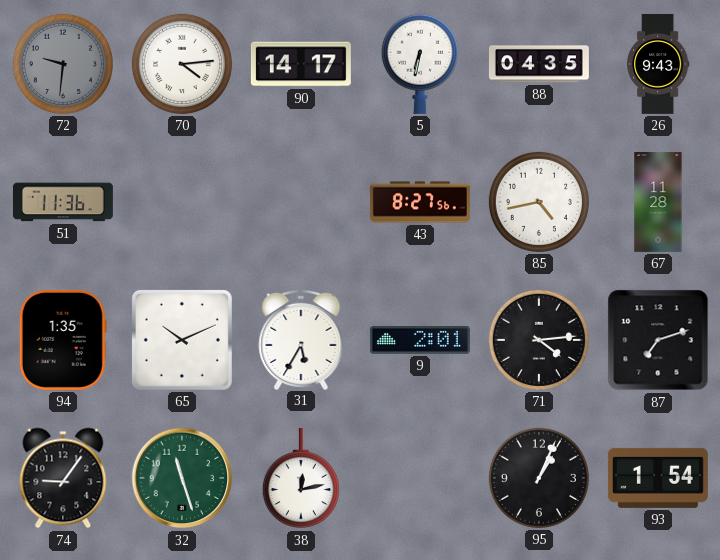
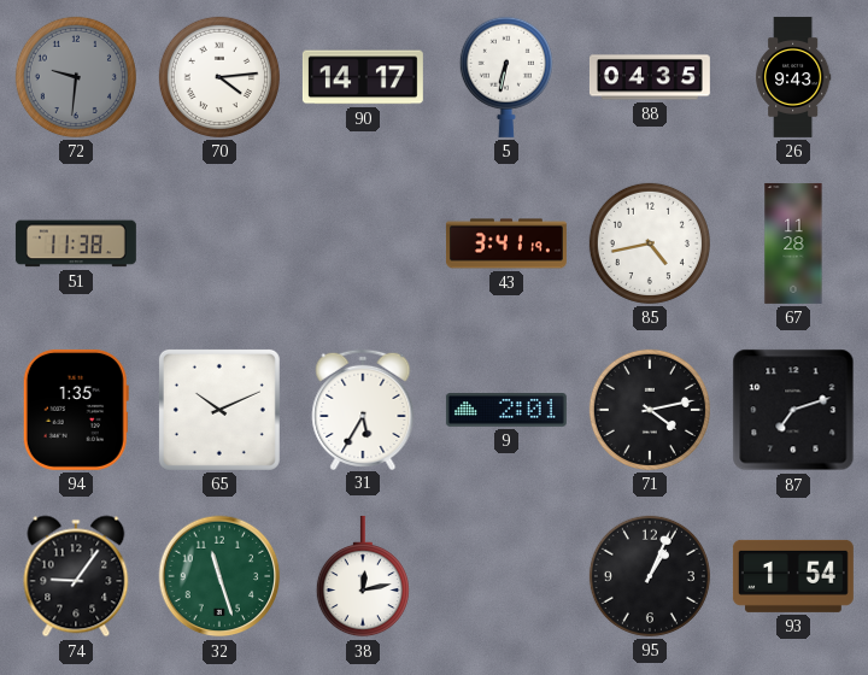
51: 11:36 -> 11:38
43: 8:27 -> 3:41
71: 4:14 -> 4:13
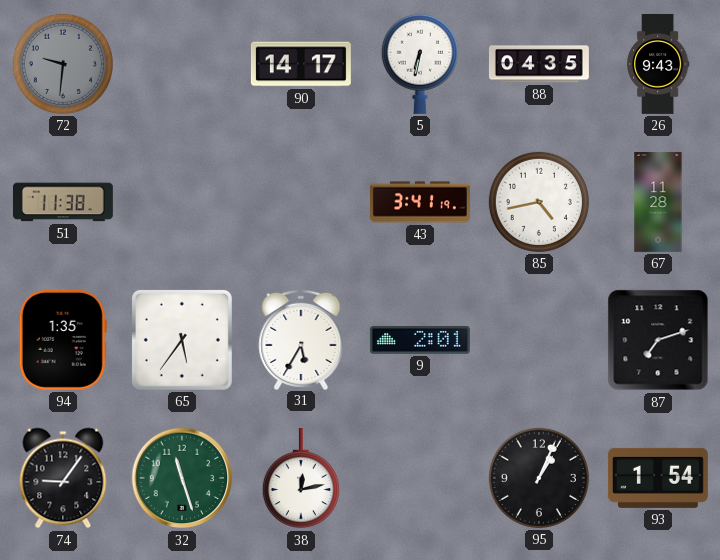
70: 4:14 -> none
65: 10:11 -> 5:36
71: 4:13 -> none
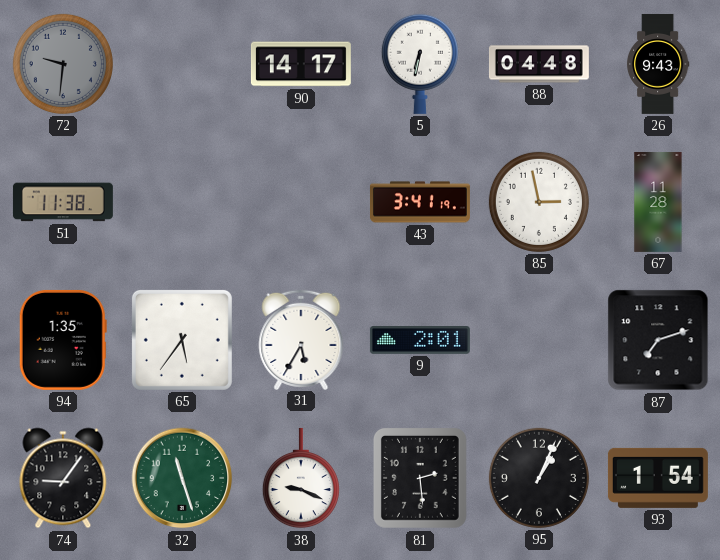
88: 04:35 -> 04:48
85: 4:43 -> 2:58
38: 12:13 -> 9:19
81: none -> 2:29
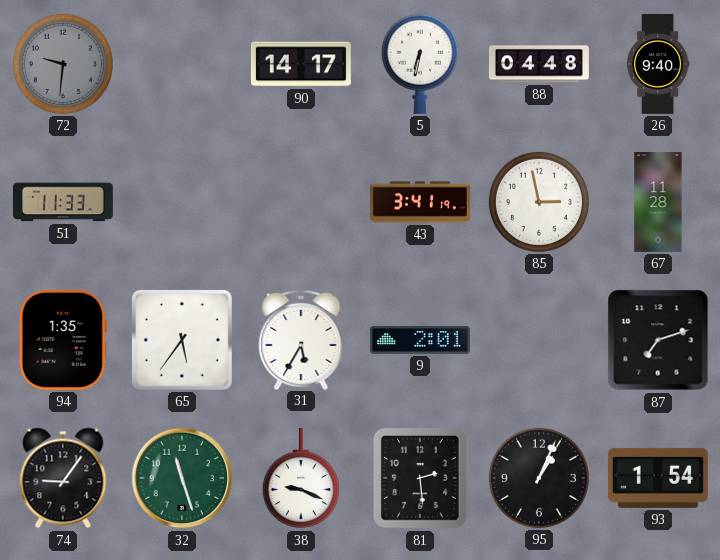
26: 9:43 -> 9:40
51: 11:38 -> 11:33
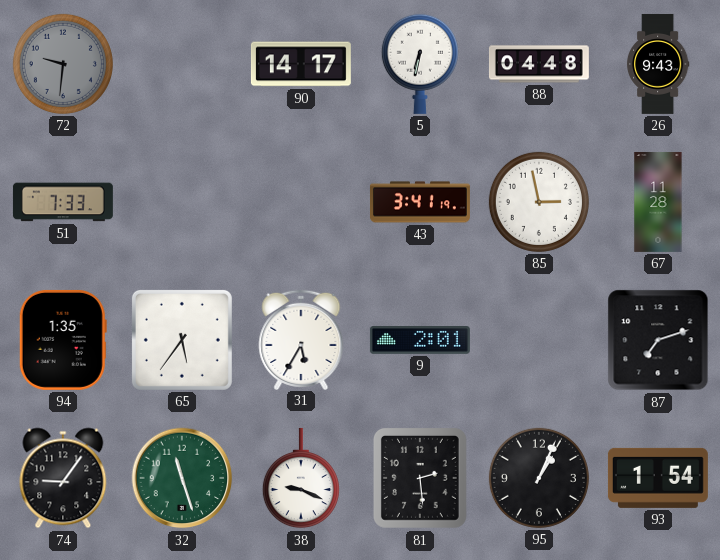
26: 9:40 -> 9:43
51: 11:33 -> 7:33
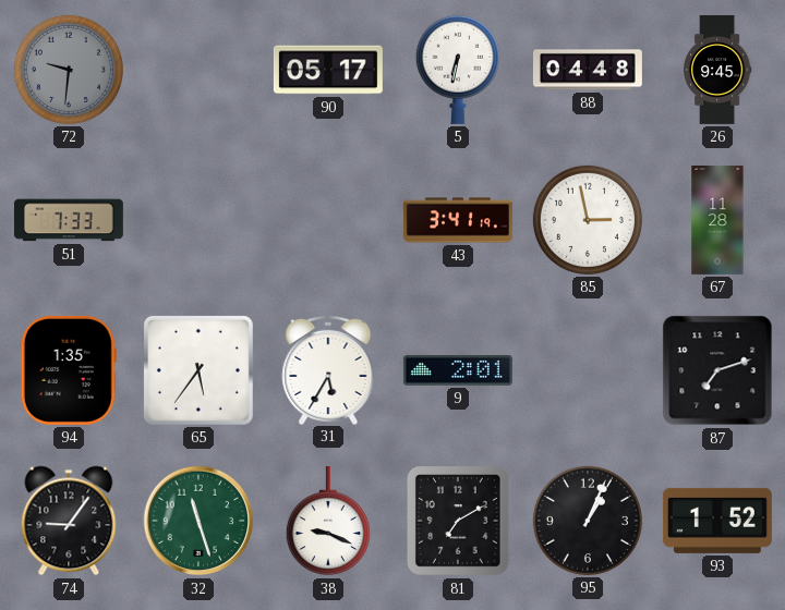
90: 14:17 -> 05:17
26: 9:43 -> 9:45
81: 2:29 -> 7:10
93: 1:54 -> 1:52
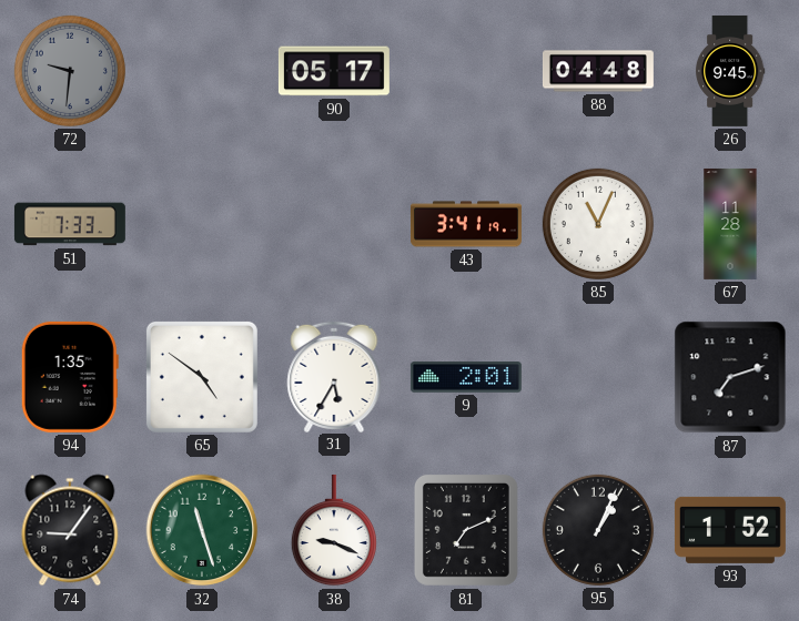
5: 6:32 -> none
85: 2:58 -> 11:04
65: 5:36 -> 4:51
81: 7:10 -> 7:11
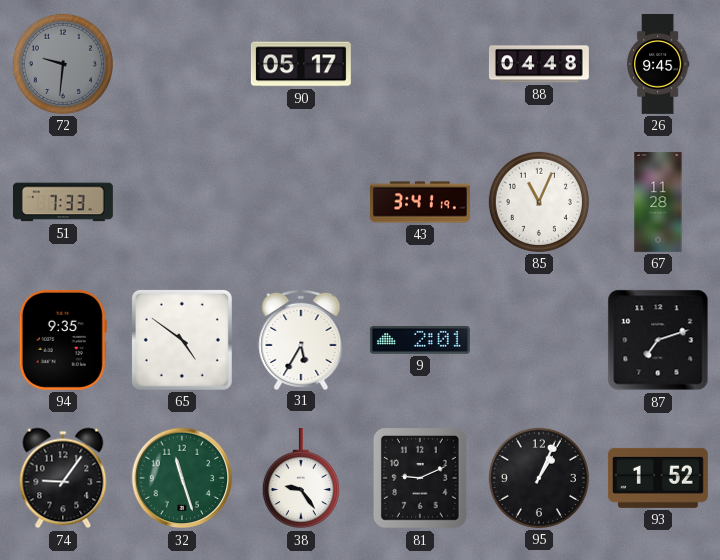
94: 1:35 -> 9:35
38: 9:19 -> 9:24
81: 7:11 -> 9:11
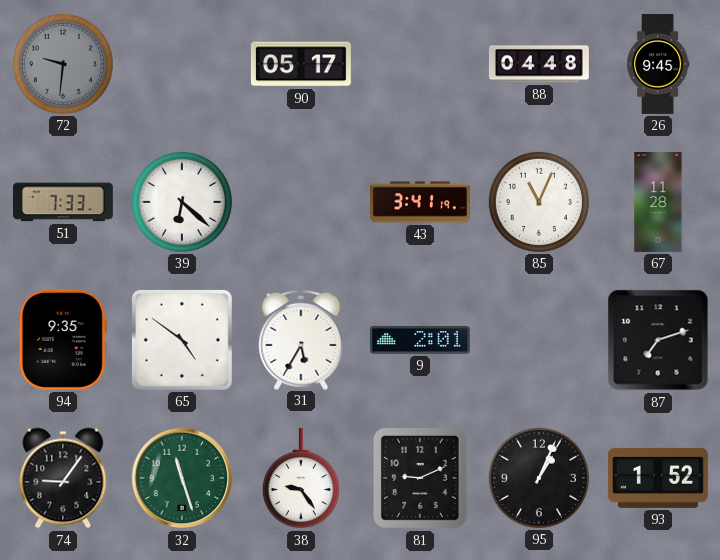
39: none -> 6:22
